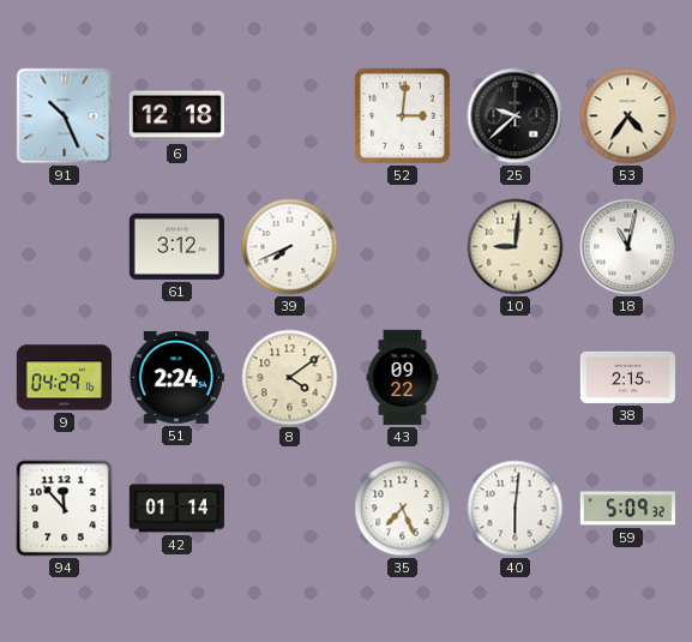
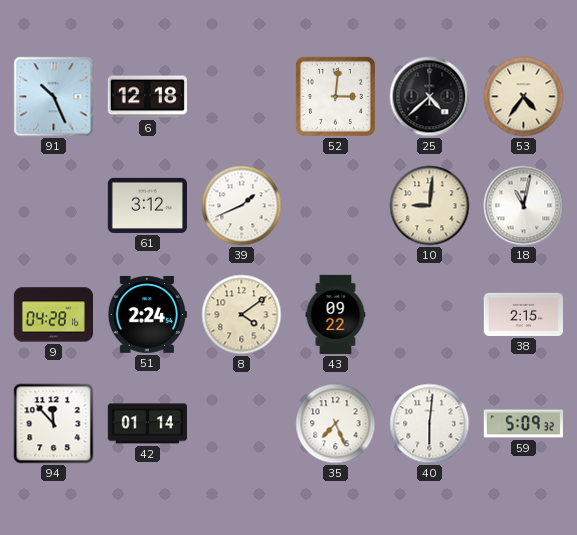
25: 9:38 -> 4:38
39: 7:41 -> 1:41
9: 04:29 -> 04:28
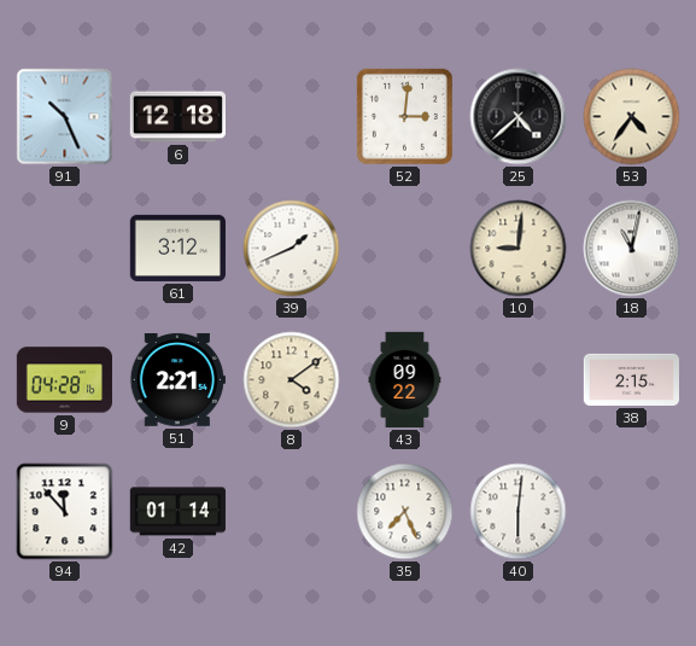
51: 2:24 -> 2:21
59: 5:09 -> none
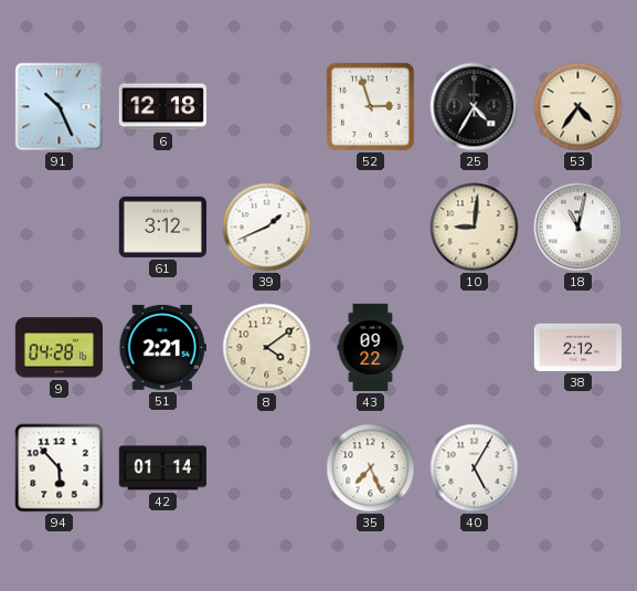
52: 3:01 -> 2:57
25: 4:38 -> 4:35
38: 2:15 -> 2:12
94: 11:53 -> 5:53
40: 6:01 -> 5:05
